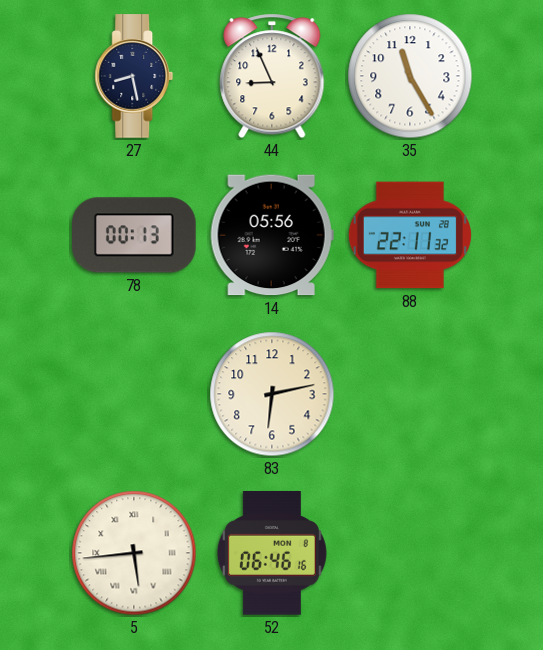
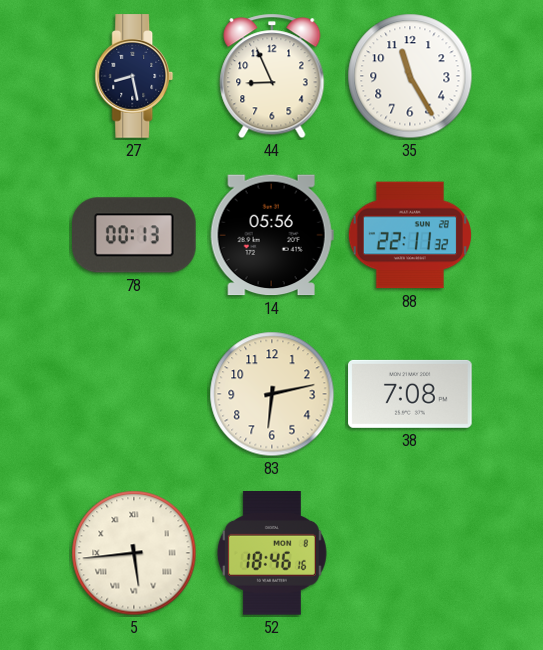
38: none -> 7:08
52: 06:46 -> 18:46
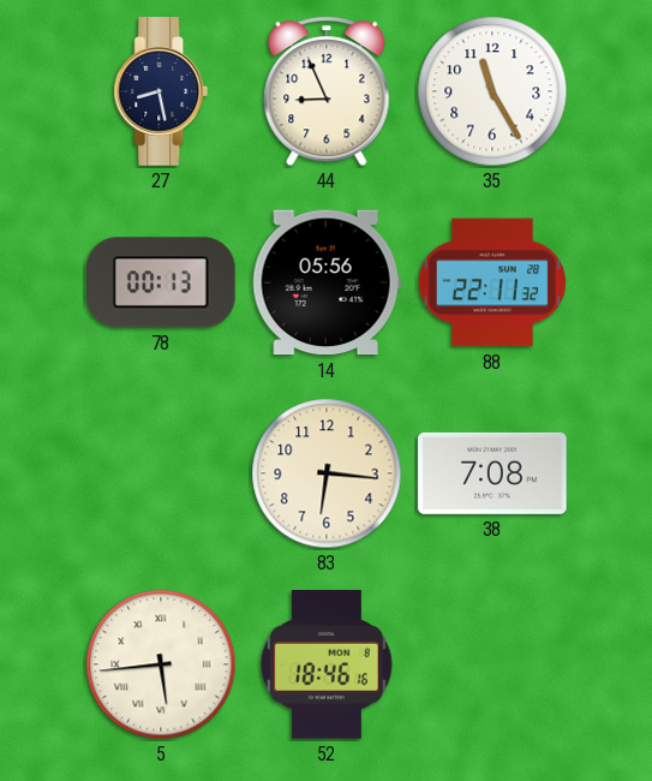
83: 6:13 -> 6:16
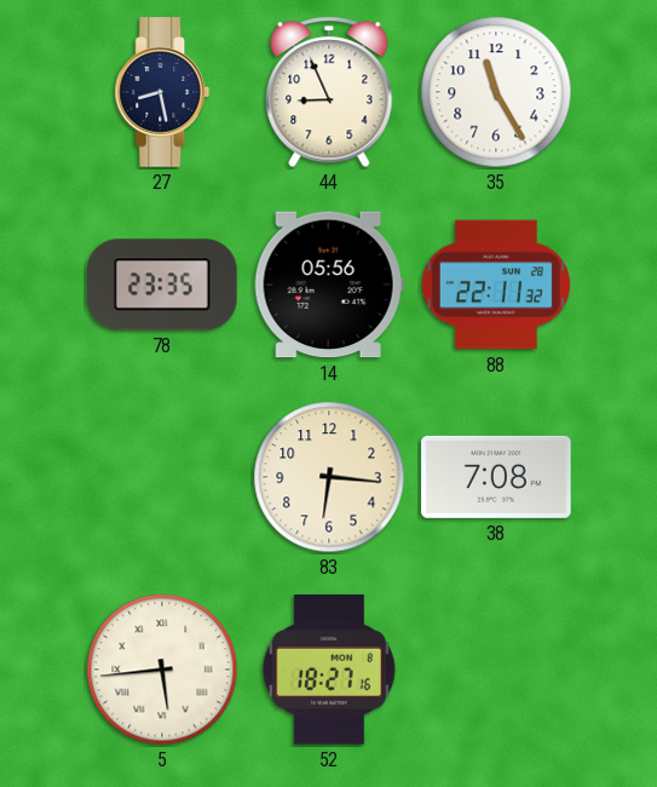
78: 00:13 -> 23:35
52: 18:46 -> 18:27
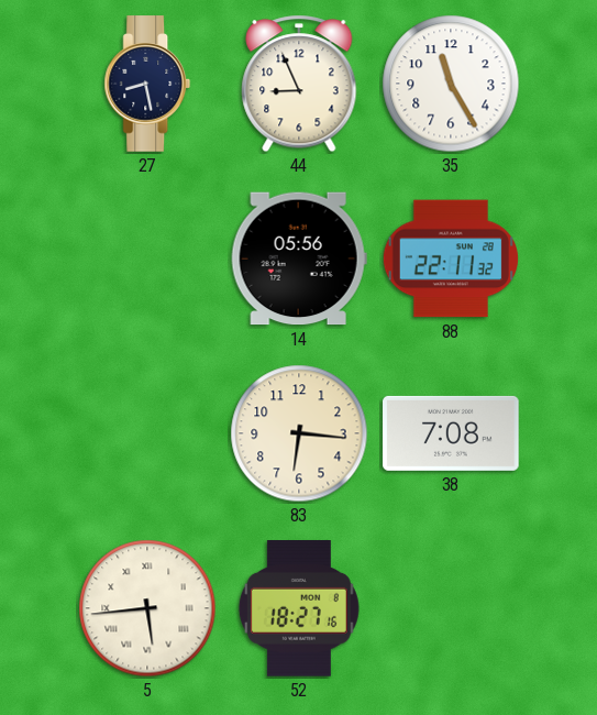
78: 23:35 -> none
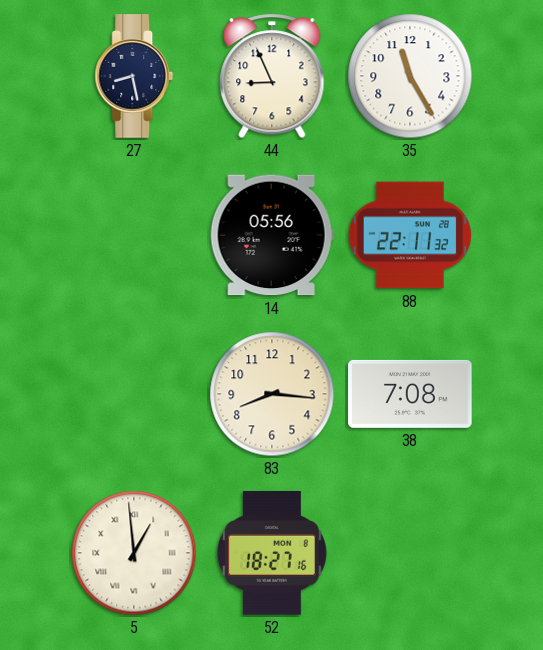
83: 6:16 -> 8:16
5: 5:44 -> 12:59
